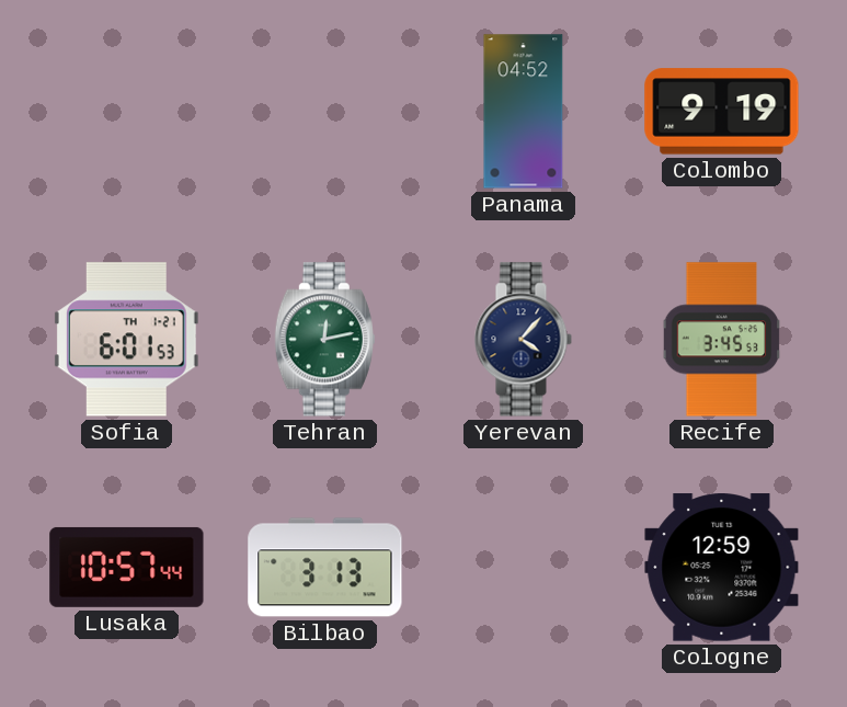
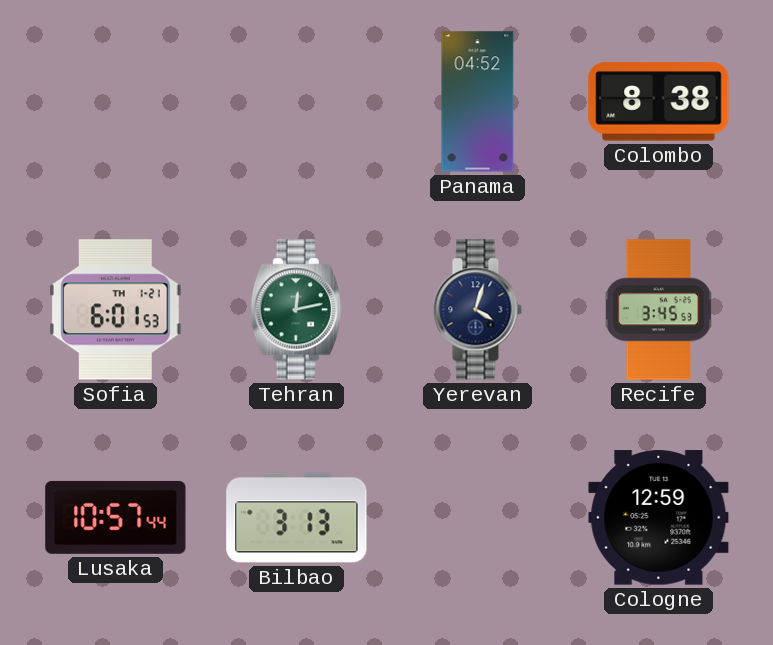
Colombo: 9:19 -> 8:38
Yerevan: 4:07 -> 4:03
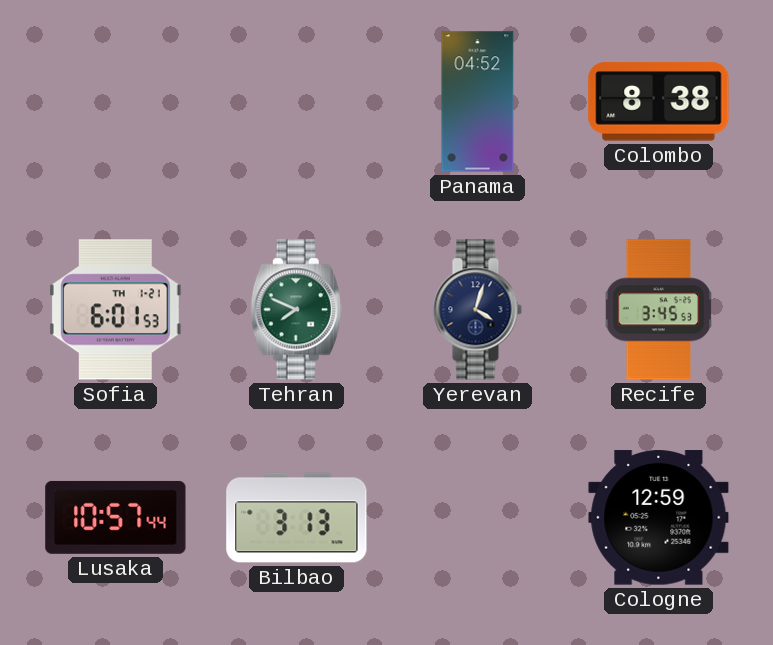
Tehran: 12:13 -> 7:49
